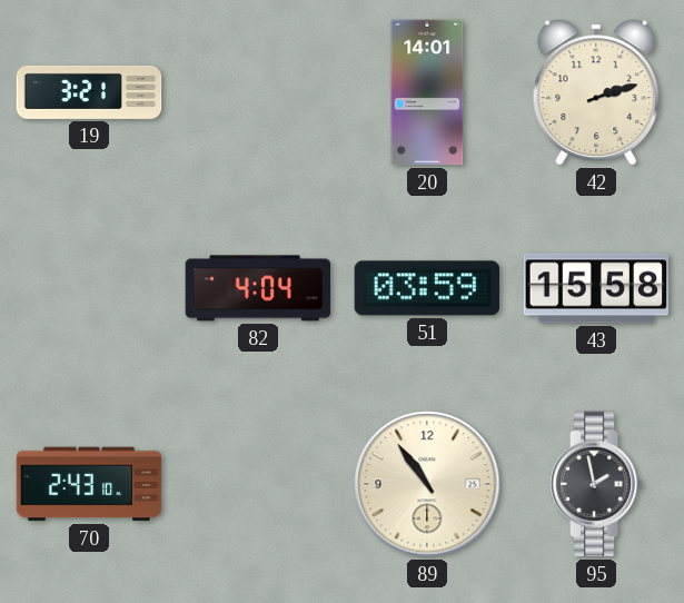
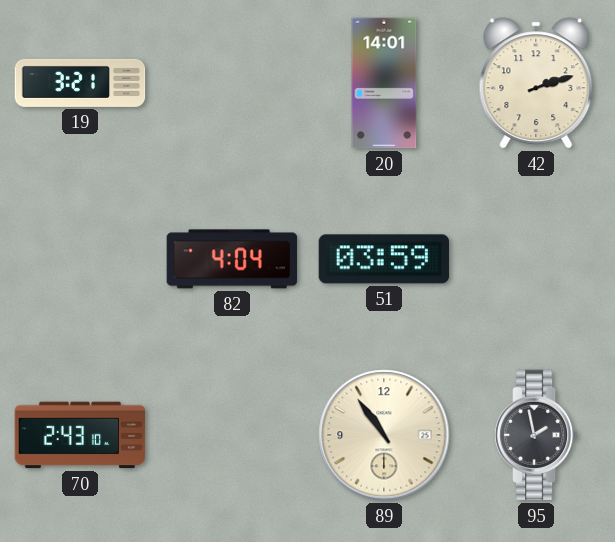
43: 15:58 -> none
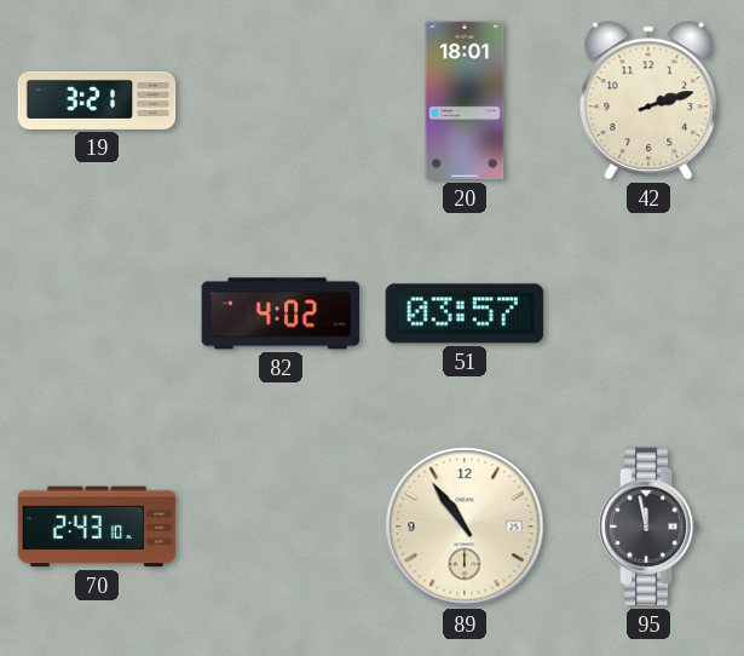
20: 14:01 -> 18:01
82: 4:04 -> 4:02
51: 03:59 -> 03:57
95: 1:58 -> 11:58
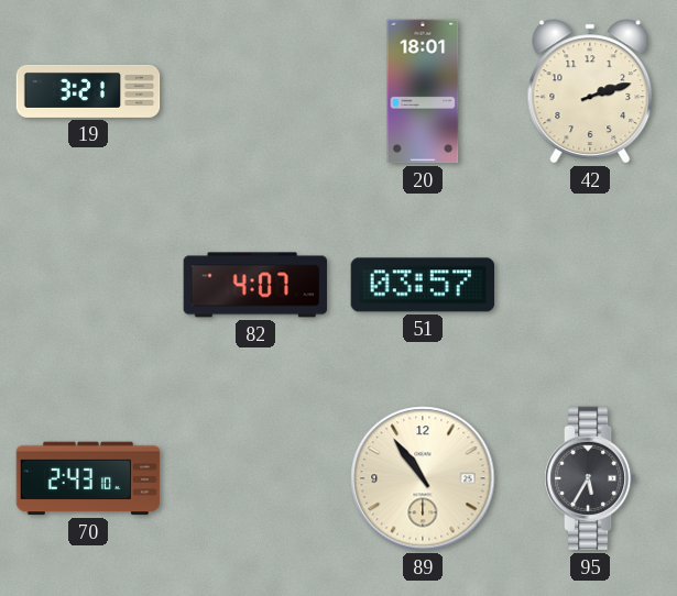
82: 4:02 -> 4:07
95: 11:58 -> 5:35
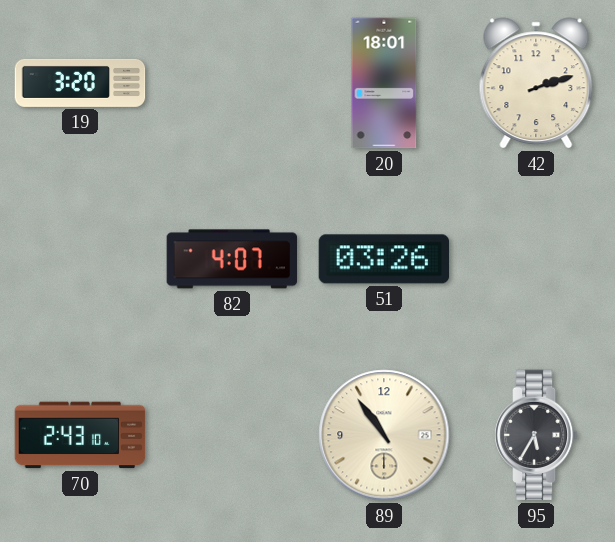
19: 3:21 -> 3:20
51: 03:57 -> 03:26
